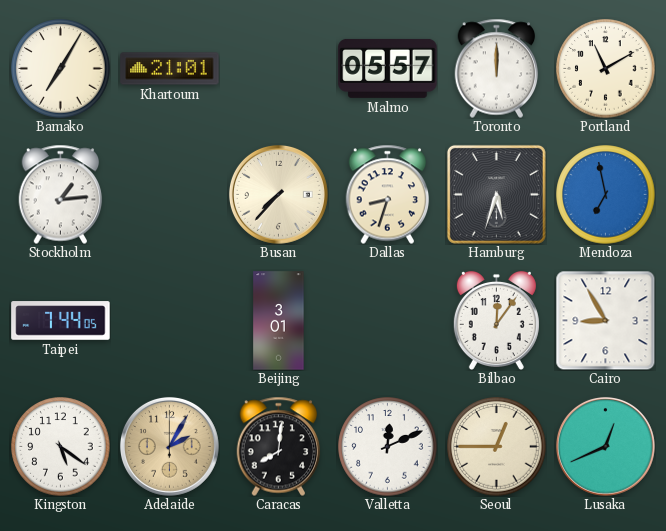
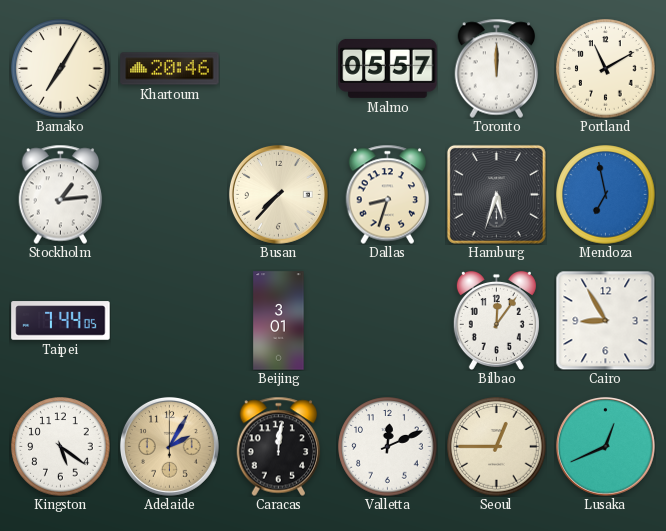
Khartoum: 21:01 -> 20:46
Caracas: 8:01 -> 12:01
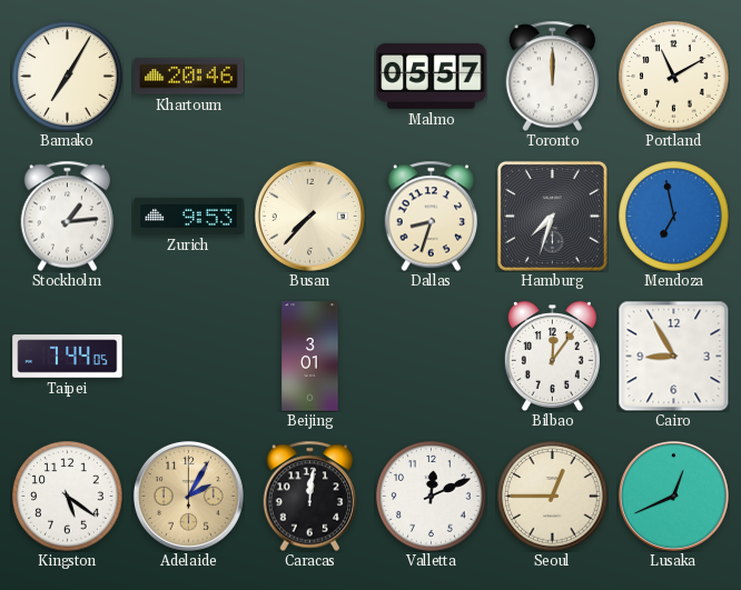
Zurich: none -> 9:53
Hamburg: 5:33 -> 7:33
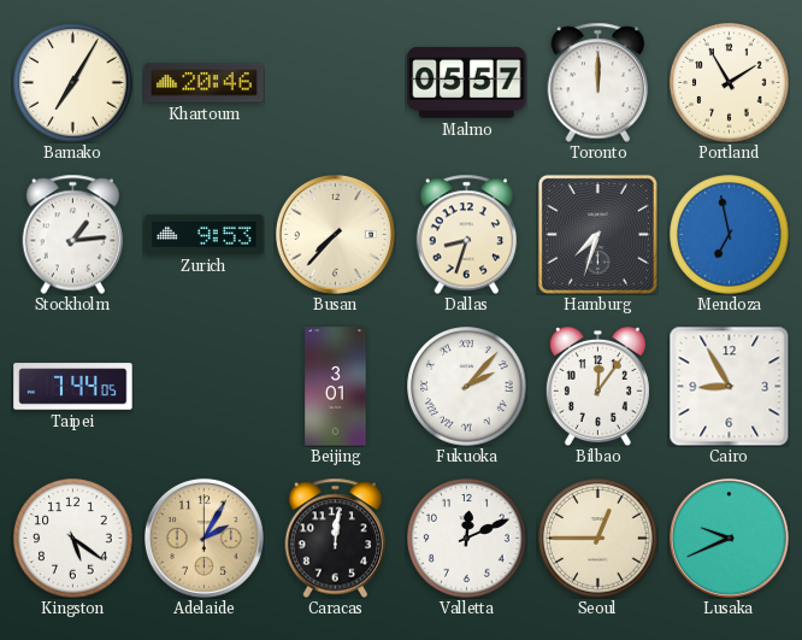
Portland: 11:10 -> 1:55
Fukuoka: none -> 2:07
Lusaka: 12:41 -> 9:41
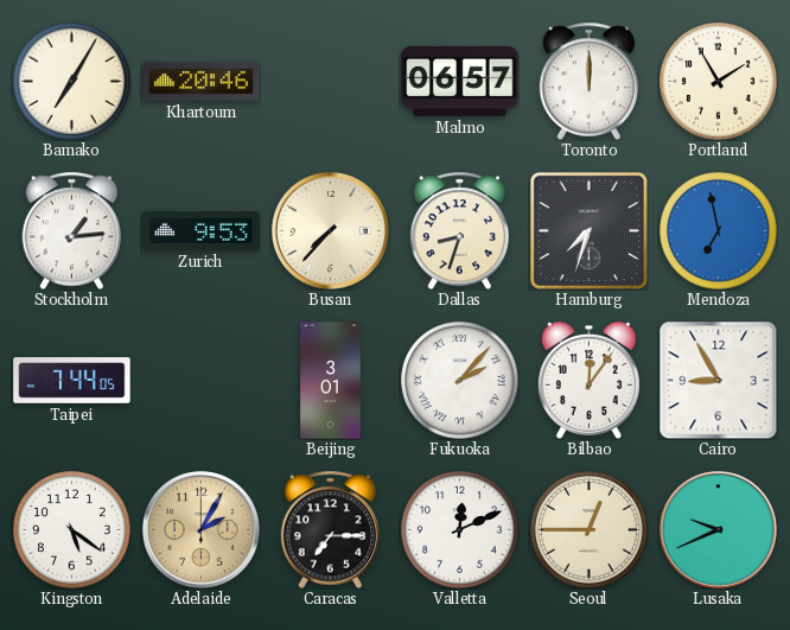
Malmo: 05:57 -> 06:57
Caracas: 12:01 -> 7:15
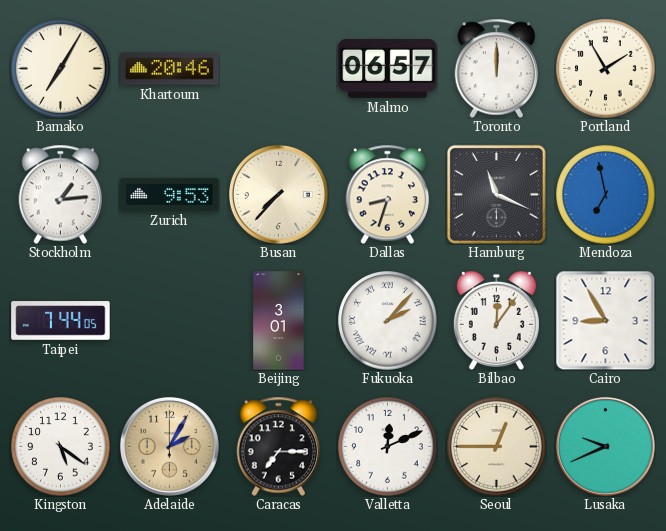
Hamburg: 7:33 -> 11:19
